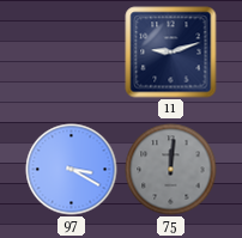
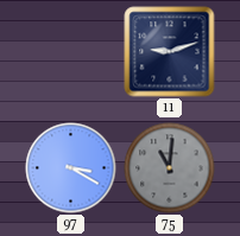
75: 12:01 -> 11:01
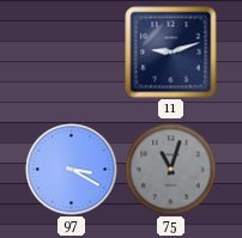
75: 11:01 -> 11:03
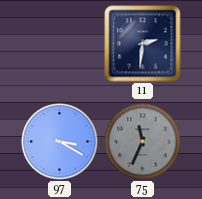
11: 9:12 -> 2:31
75: 11:03 -> 11:34
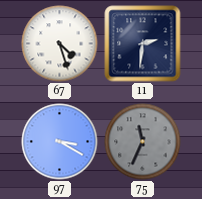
67: none -> 4:27
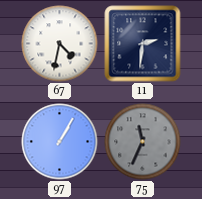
67: 4:27 -> 4:32
97: 3:20 -> 1:05
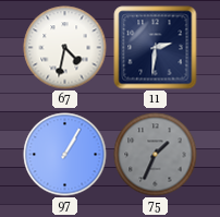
75: 11:34 -> 1:34
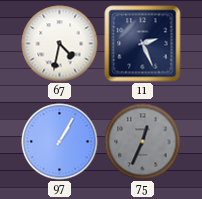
11: 2:31 -> 2:26
75: 1:34 -> 12:34
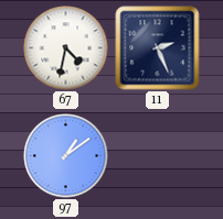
97: 1:05 -> 1:09
75: 12:34 -> none
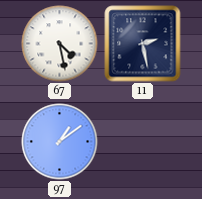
67: 4:32 -> 4:28
11: 2:26 -> 2:28
